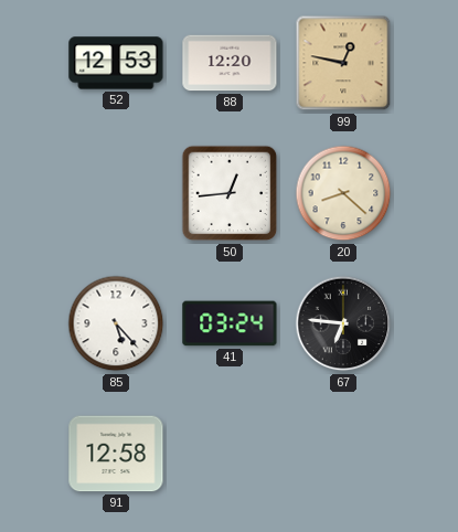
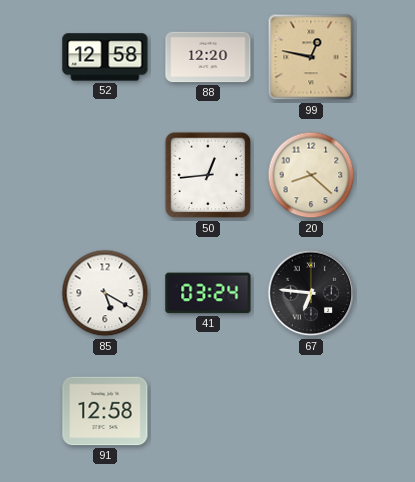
52: 12:53 -> 12:58
85: 5:23 -> 5:20
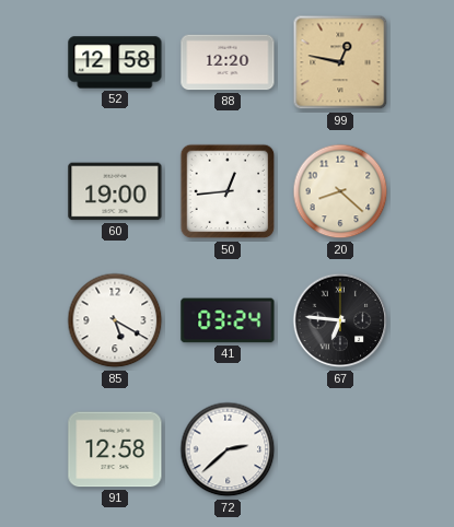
60: none -> 19:00
72: none -> 2:38
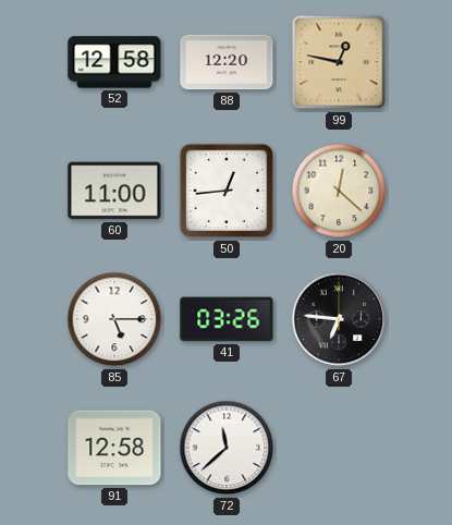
60: 19:00 -> 11:00
20: 8:22 -> 12:22
85: 5:20 -> 5:15
41: 03:24 -> 03:26
72: 2:38 -> 11:38
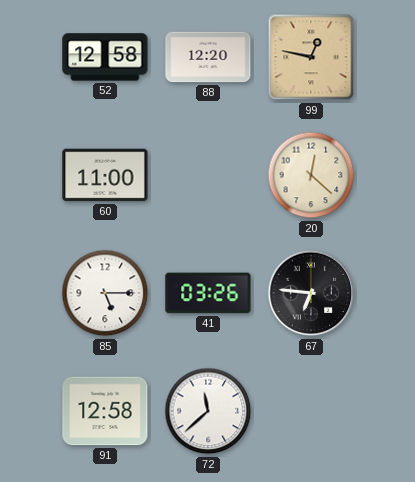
50: 12:44 -> none
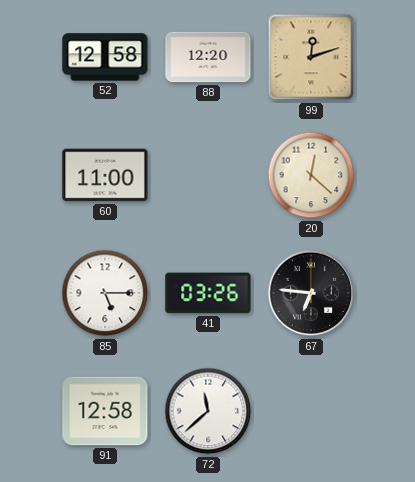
99: 12:47 -> 12:12
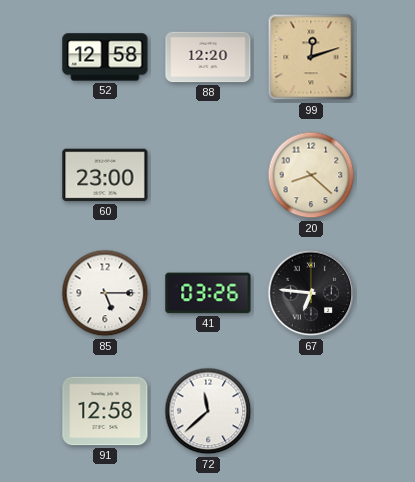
60: 11:00 -> 23:00
20: 12:22 -> 8:22
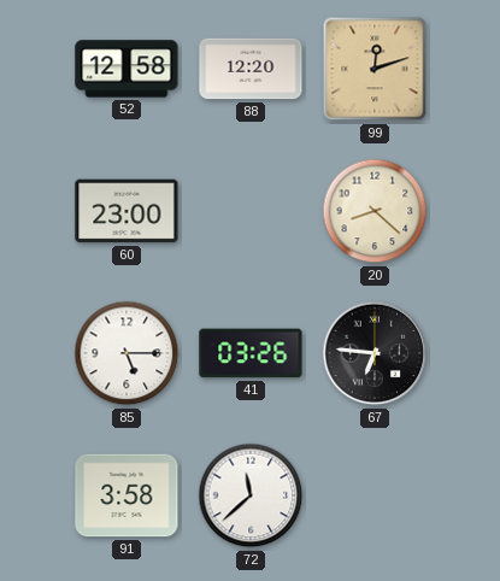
91: 12:58 -> 3:58
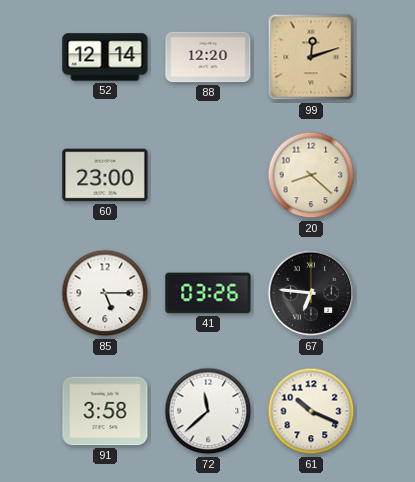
52: 12:58 -> 12:14
61: none -> 10:19
